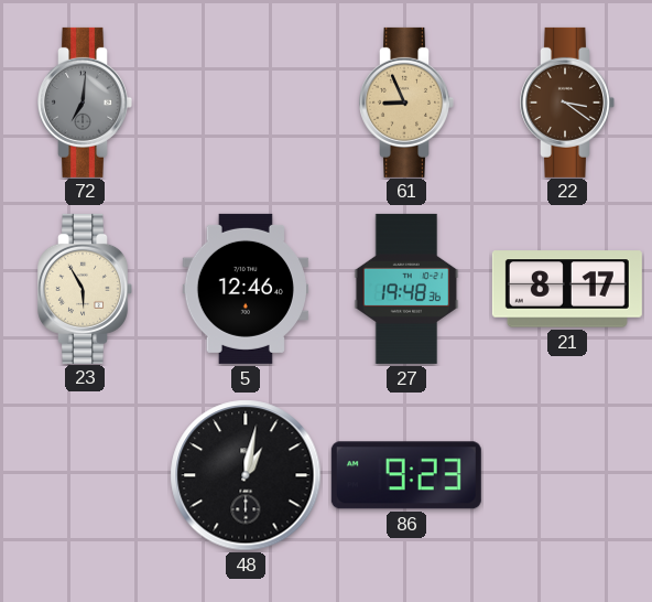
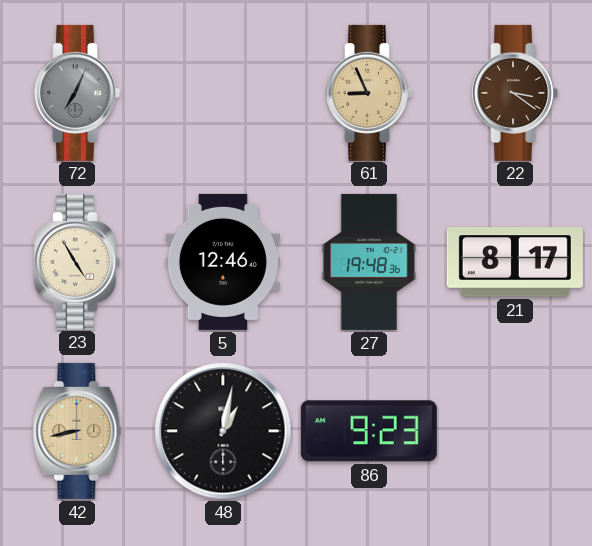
72: 7:01 -> 7:04
23: 5:55 -> 4:55
42: none -> 8:43
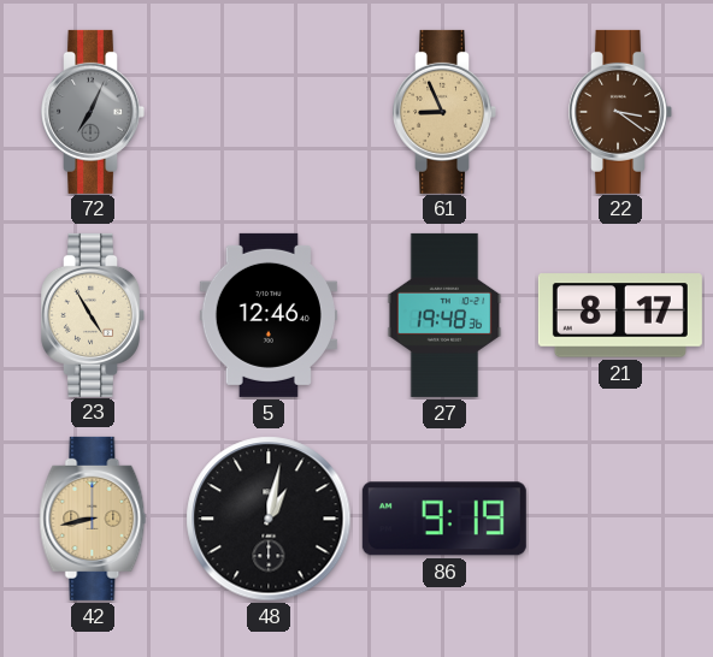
86: 9:23 -> 9:19
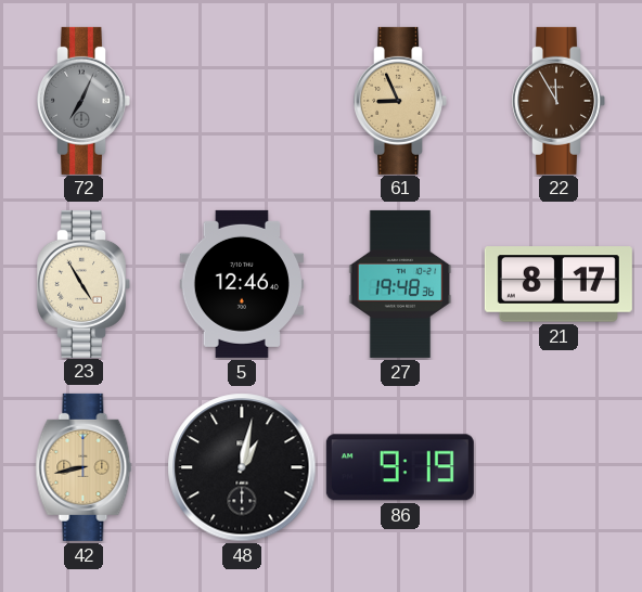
22: 3:21 -> 11:55
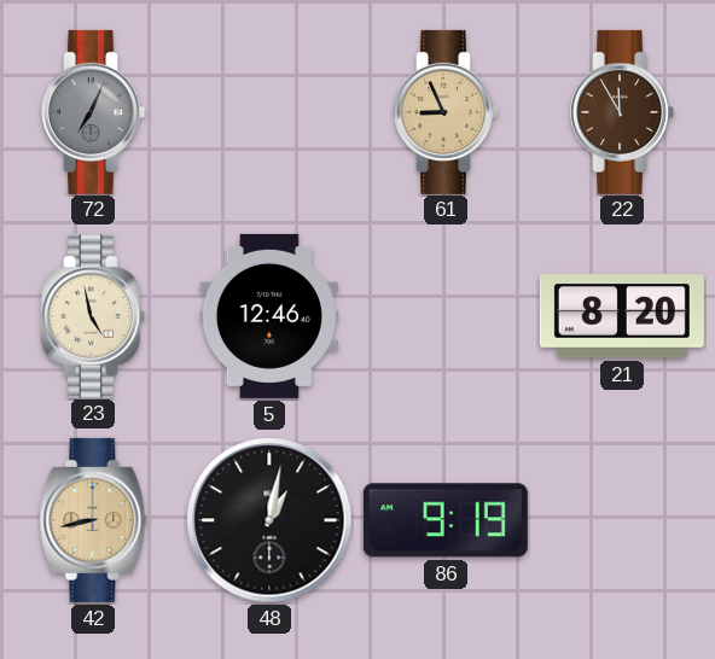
23: 4:55 -> 4:58
27: 19:48 -> none
21: 8:17 -> 8:20
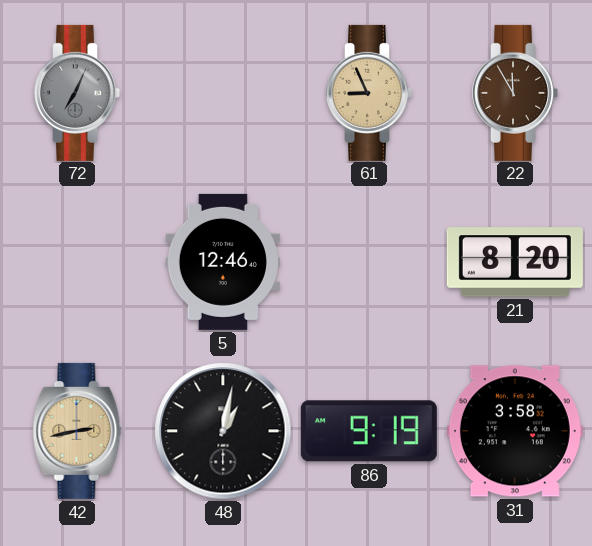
23: 4:58 -> none
42: 8:43 -> 2:43
31: none -> 3:58
